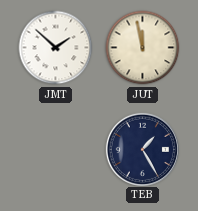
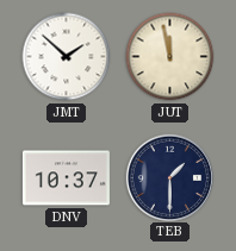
DNV: none -> 10:37
TEB: 1:25 -> 1:30
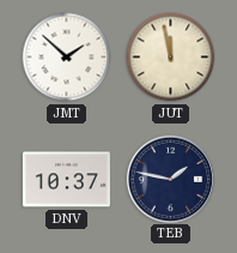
TEB: 1:30 -> 1:47
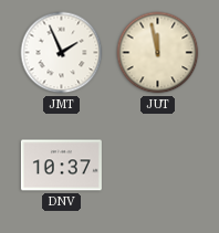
JMT: 1:52 -> 1:56
TEB: 1:47 -> none
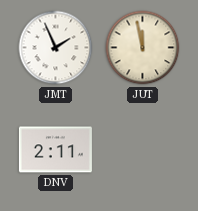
DNV: 10:37 -> 2:11
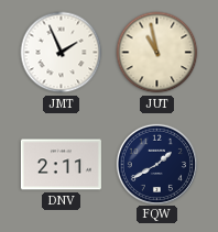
JUT: 11:58 -> 10:58
FQW: none -> 1:40
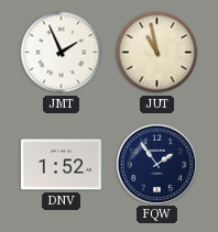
DNV: 2:11 -> 1:52
FQW: 1:40 -> 1:54
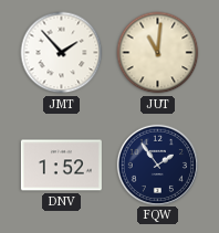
JMT: 1:56 -> 1:53
JUT: 10:58 -> 11:01
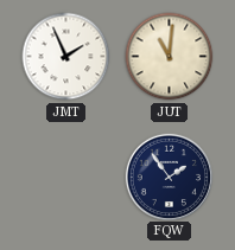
JMT: 1:53 -> 1:56
DNV: 1:52 -> none
